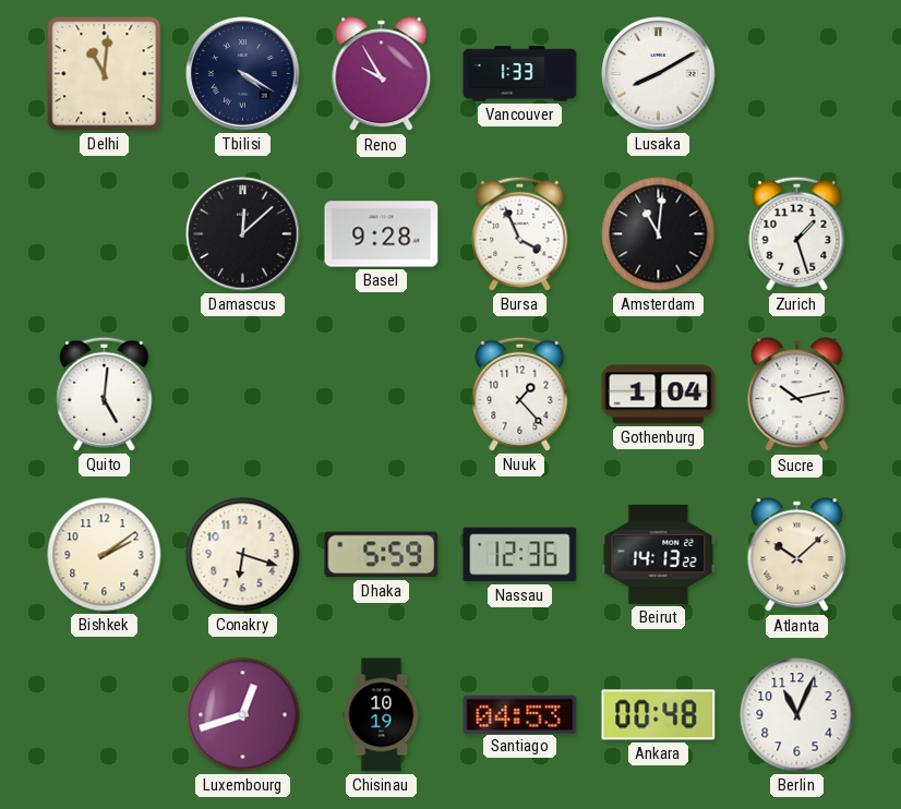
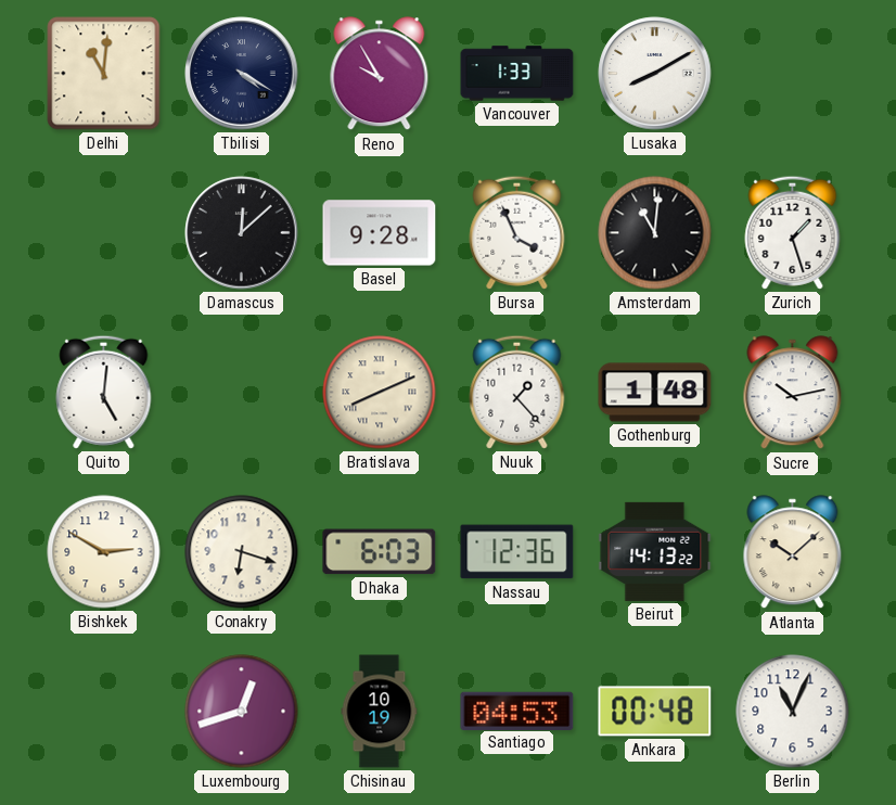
Bratislava: none -> 8:11
Gothenburg: 1:04 -> 1:48
Bishkek: 2:09 -> 2:50
Dhaka: 5:59 -> 6:03
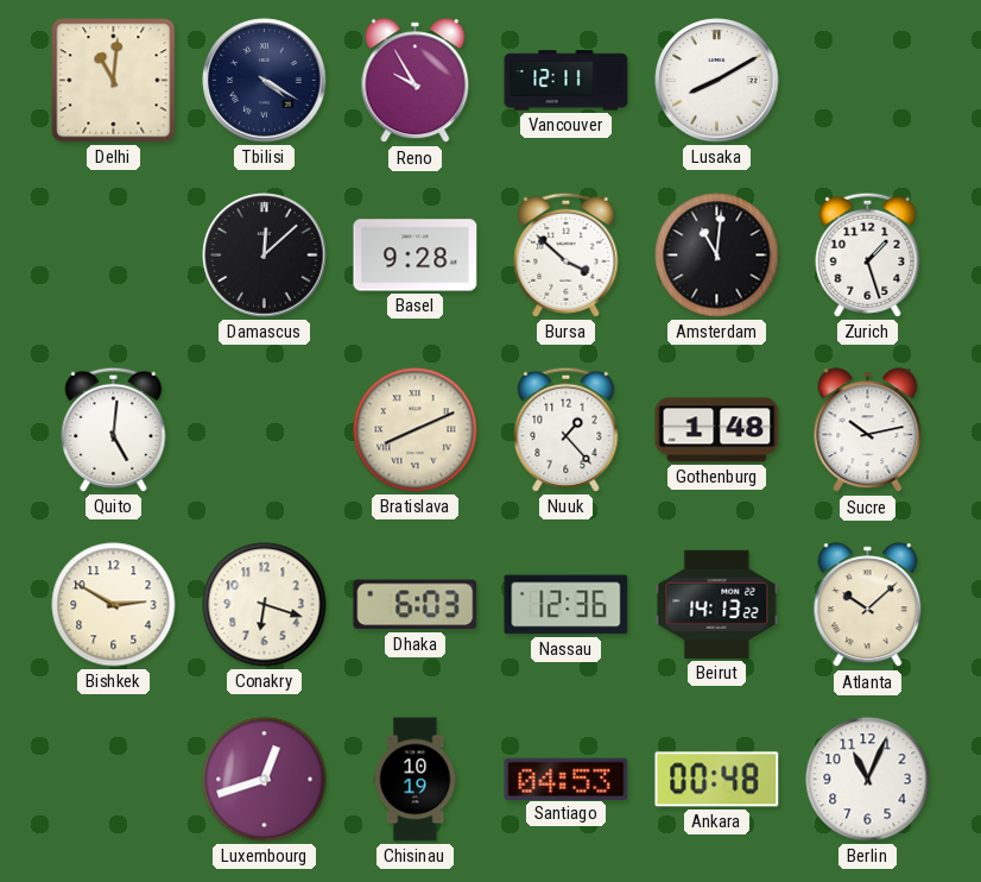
Vancouver: 1:33 -> 12:11
Bursa: 3:56 -> 3:52
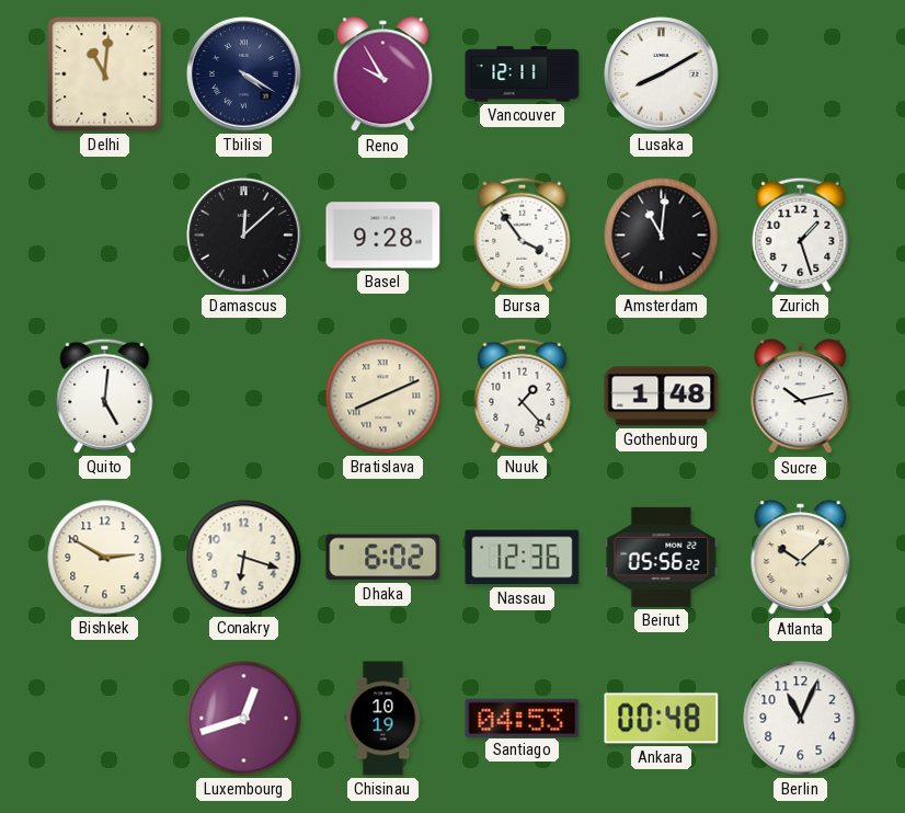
Bursa: 3:52 -> 3:54
Dhaka: 6:03 -> 6:02
Beirut: 14:13 -> 05:56
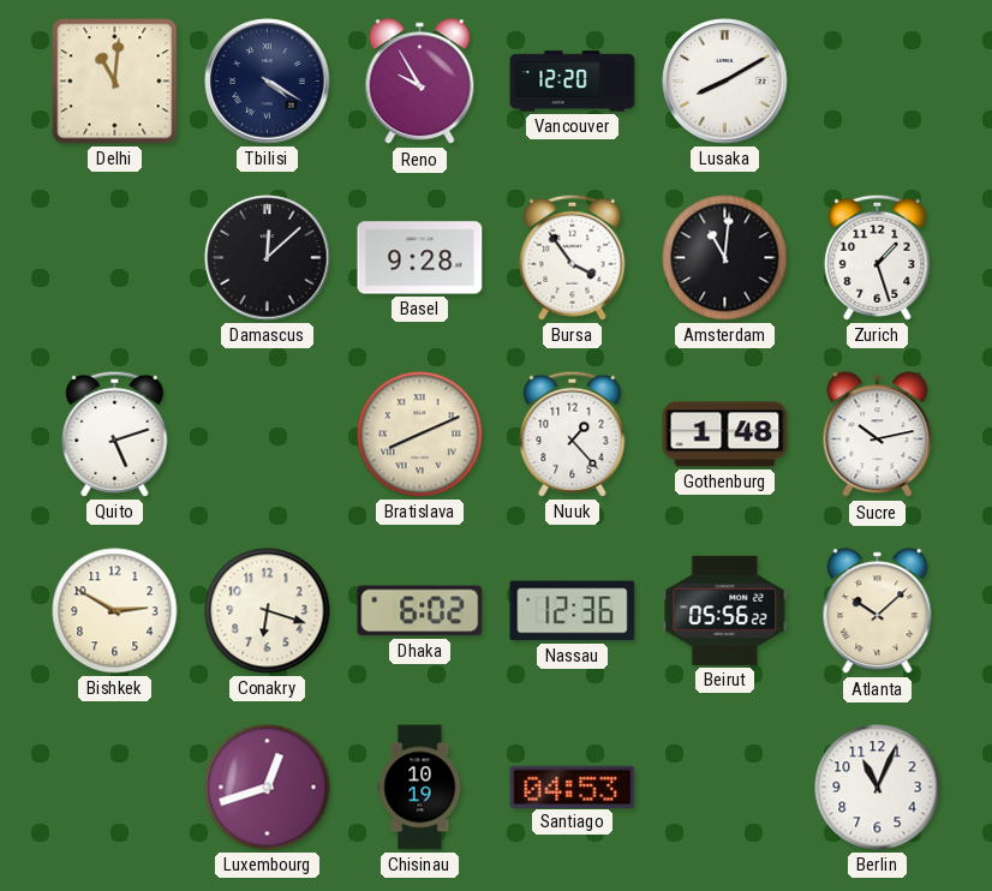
Vancouver: 12:11 -> 12:20
Quito: 5:01 -> 5:12
Ankara: 00:48 -> none
